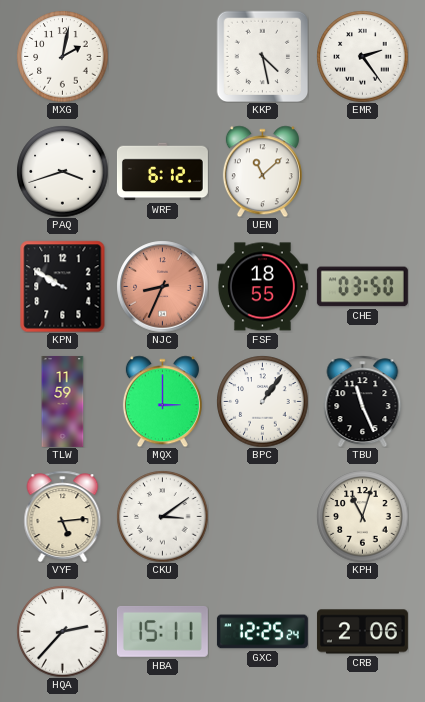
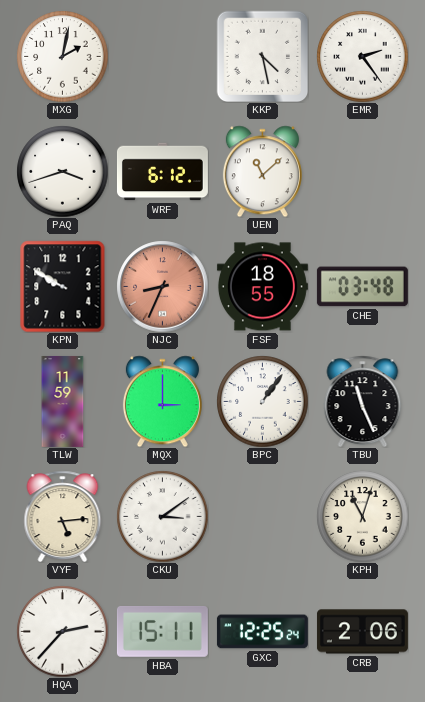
CHE: 03:50 -> 03:48
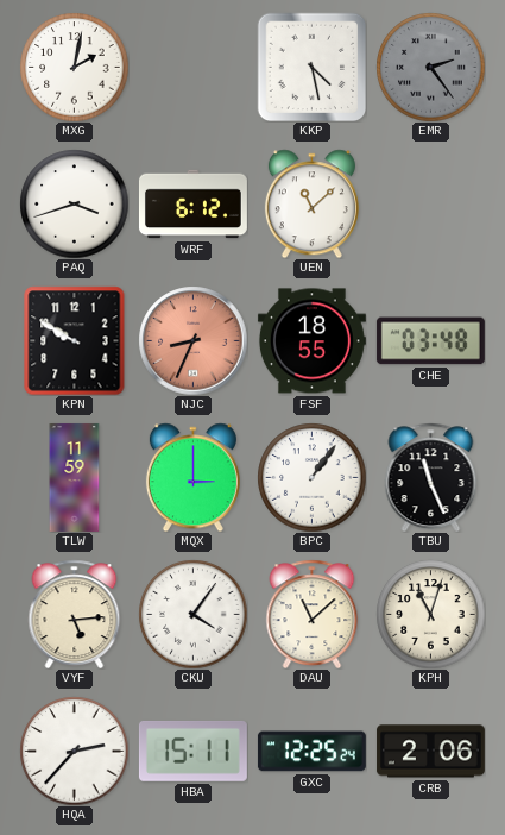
EMR dial: white -> grey
CKU: 3:09 -> 4:06
DAU: none -> 11:08
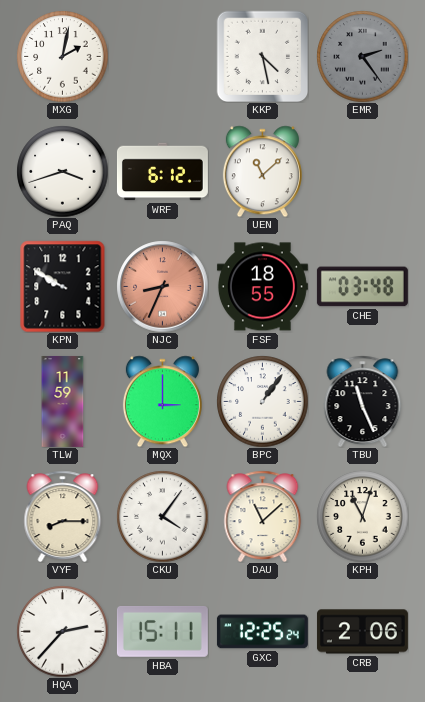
VYF: 5:14 -> 8:15
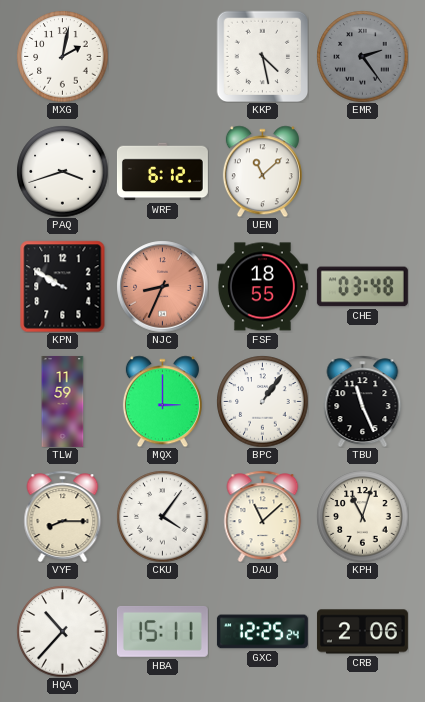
HQA: 2:37 -> 10:37
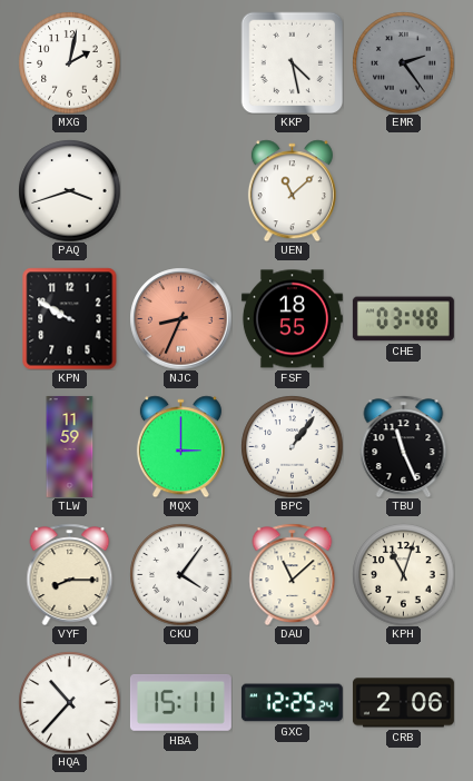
WRF: 6:12 -> none
